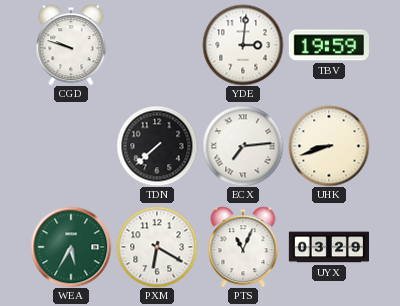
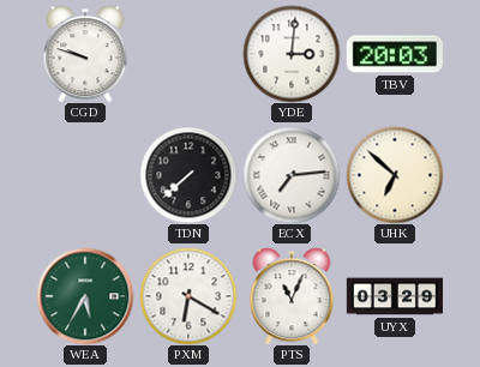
TBV: 19:59 -> 20:03
UHK: 8:42 -> 6:52
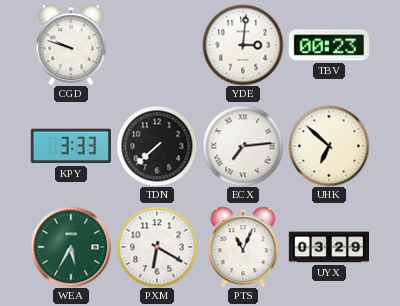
TBV: 20:03 -> 00:23
KPY: none -> 3:33
